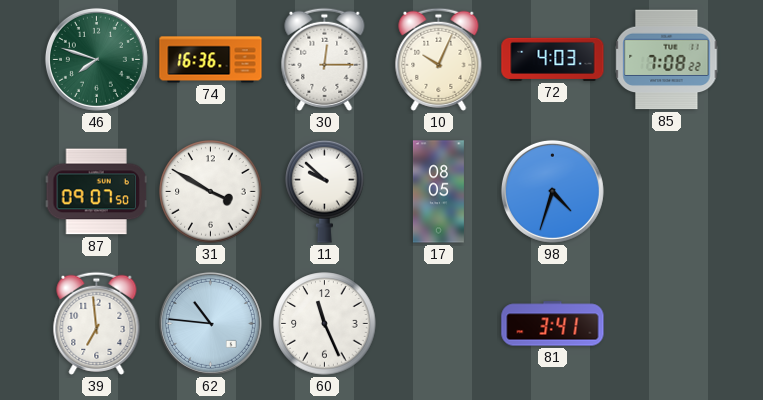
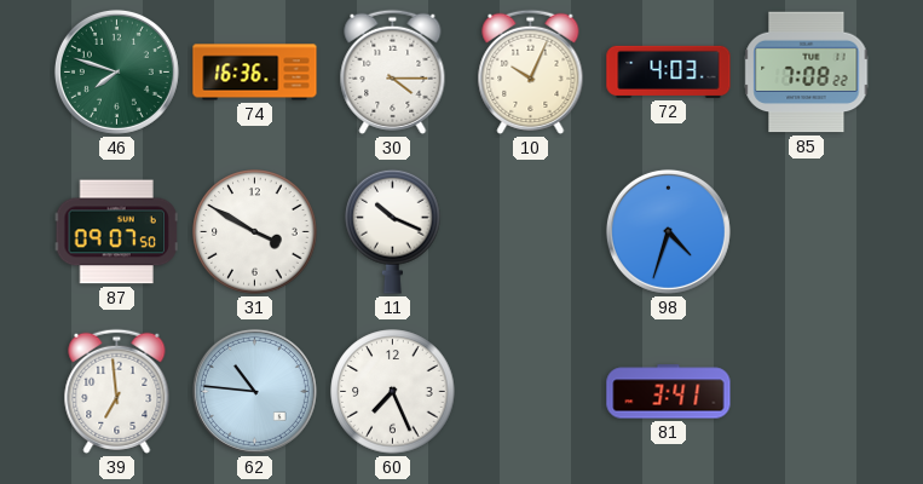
30: 12:15 -> 4:15
11: 9:52 -> 10:19
17: 08:05 -> none
60: 11:26 -> 7:26
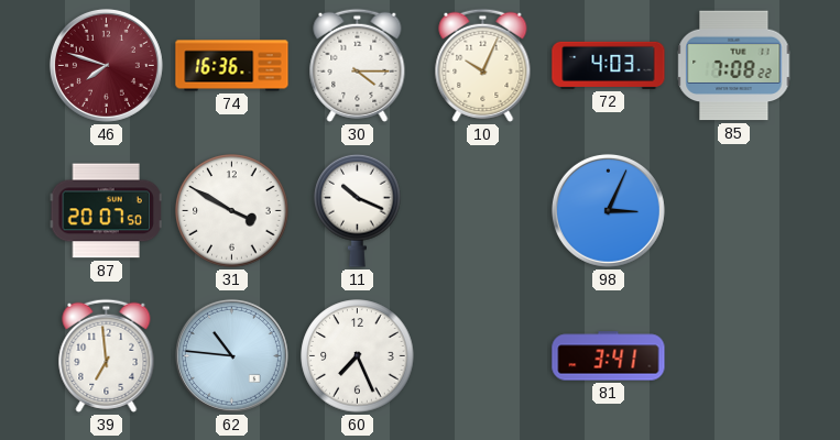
46 dial: green -> burgundy
87: 09:07 -> 20:07
98: 4:33 -> 3:04
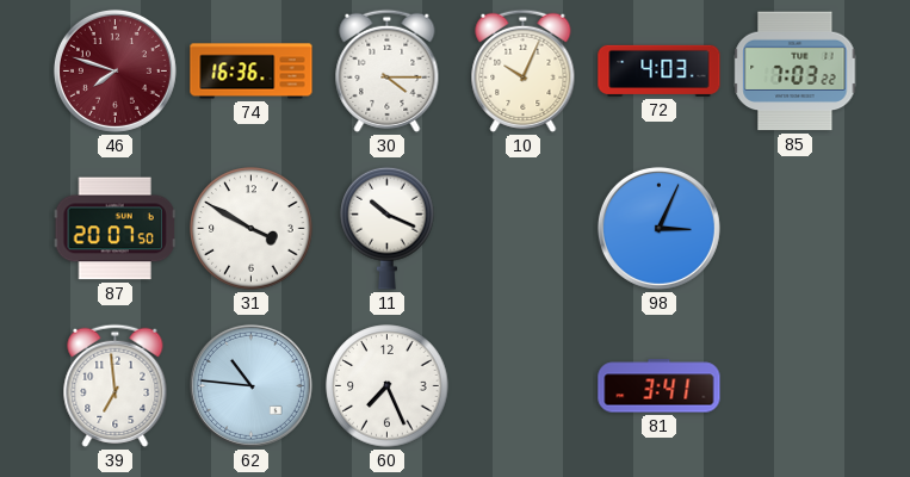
85: 7:08 -> 7:03
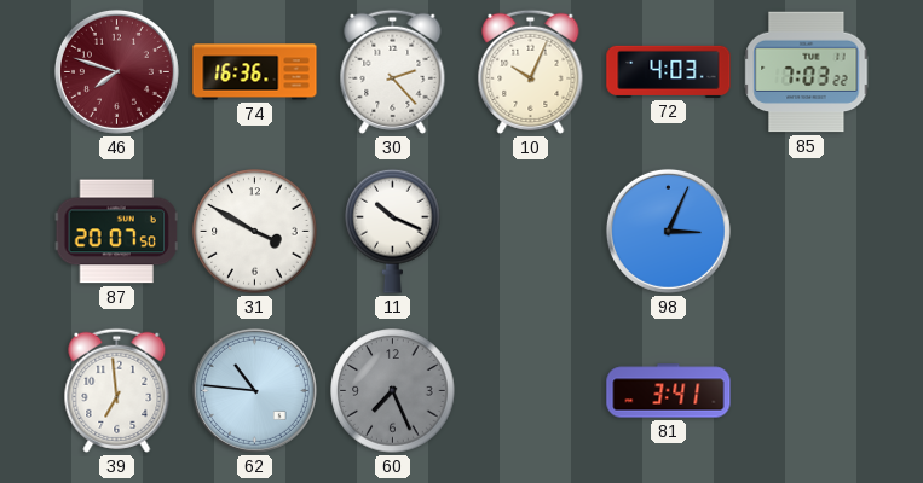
30: 4:15 -> 2:23
60 dial: white -> grey
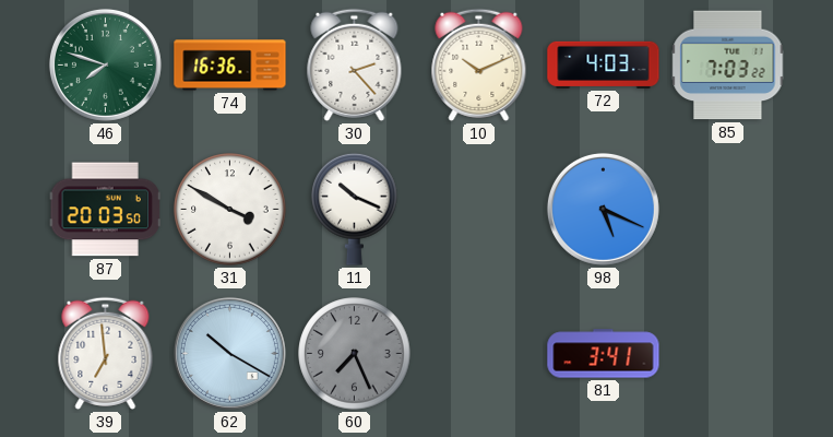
46 dial: burgundy -> green
10: 10:04 -> 10:11
87: 20:07 -> 20:03
98: 3:04 -> 5:19
62: 10:46 -> 10:20
